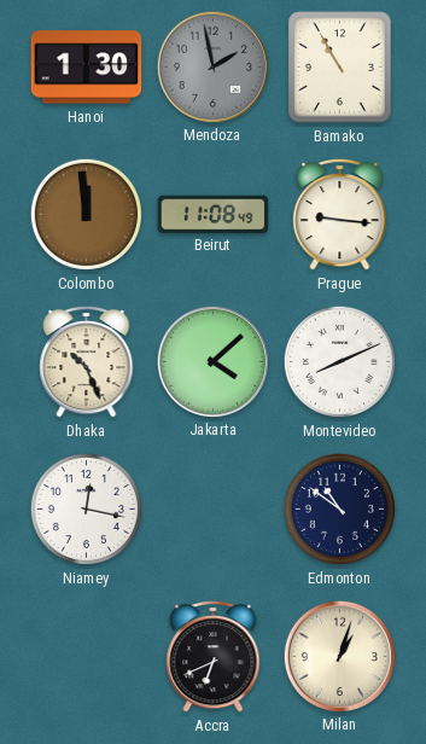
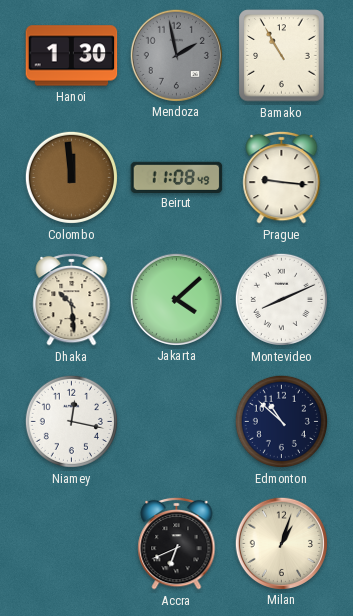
Dhaka: 10:26 -> 10:29
Edmonton: 10:51 -> 10:52
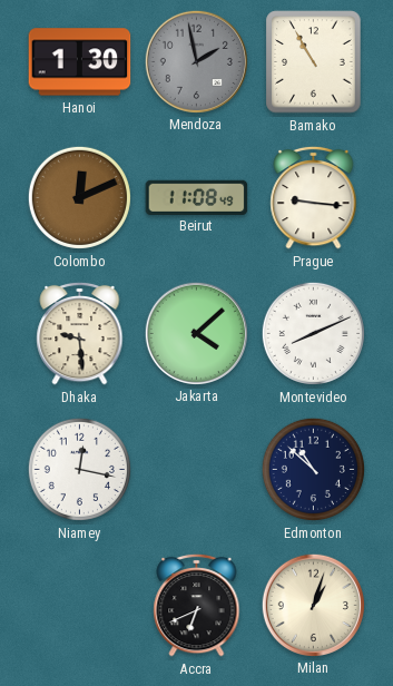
Colombo: 11:59 -> 12:11
Dhaka: 10:29 -> 9:29
